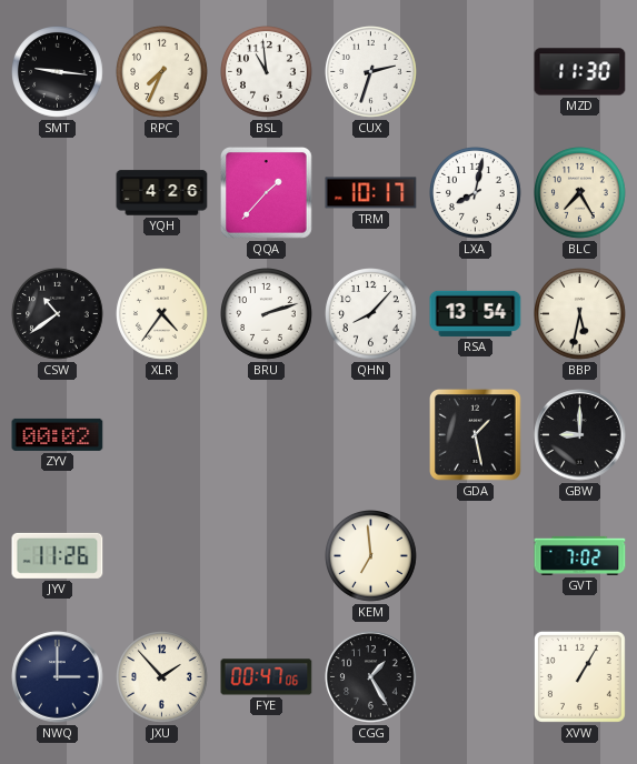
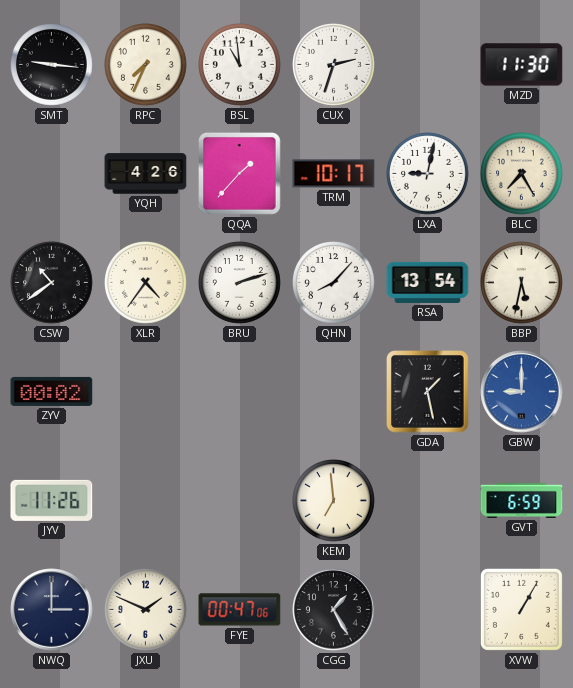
LXA: 8:02 -> 9:02
GBW dial: black -> blue
GVT: 7:02 -> 6:59
JXU: 1:53 -> 1:49
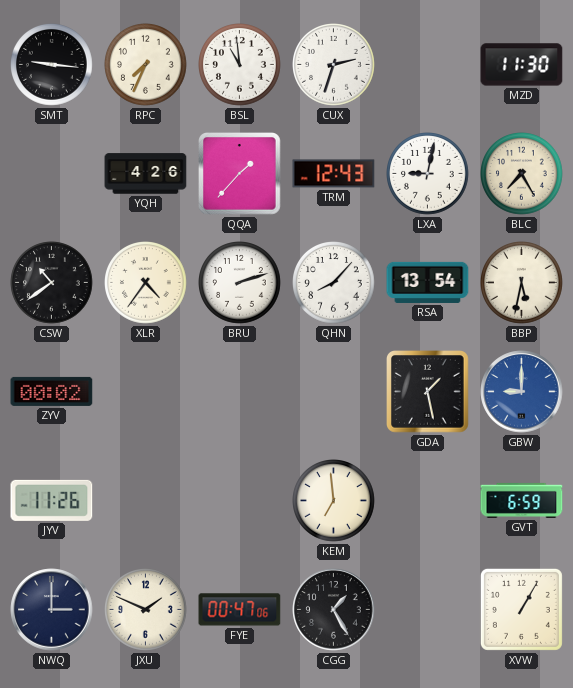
TRM: 10:17 -> 12:43
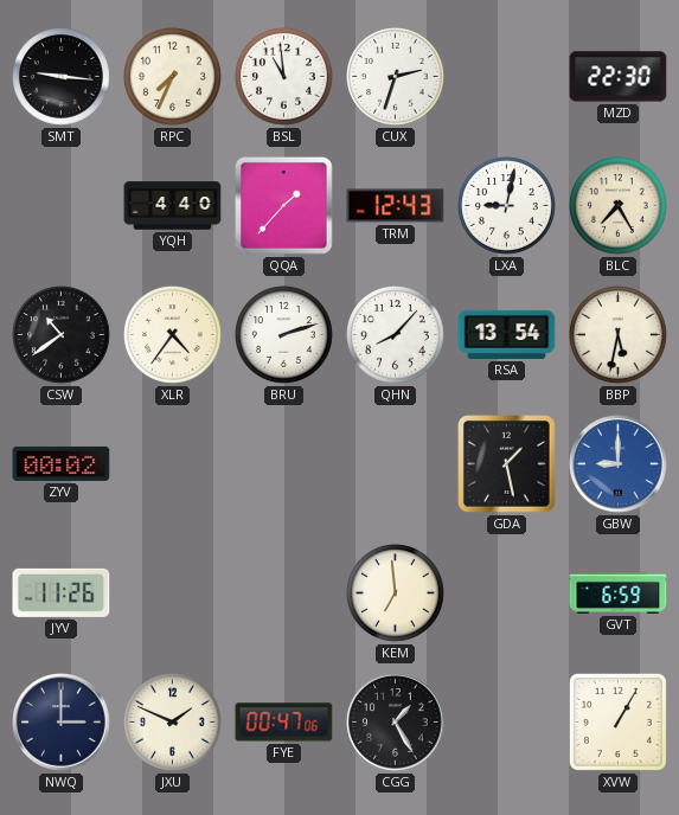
MZD: 11:30 -> 22:30
YQH: 4:26 -> 4:40
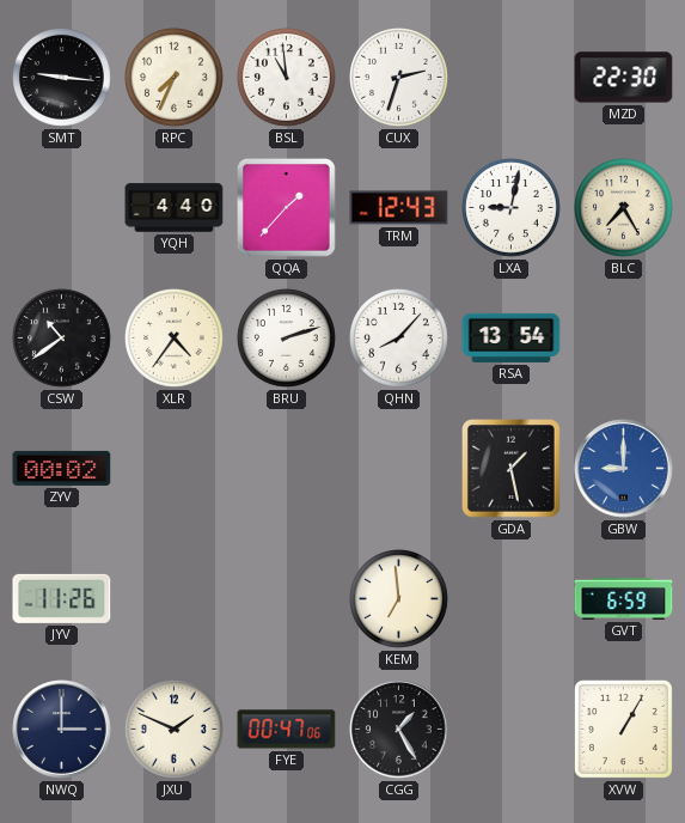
BBP: 5:32 -> none
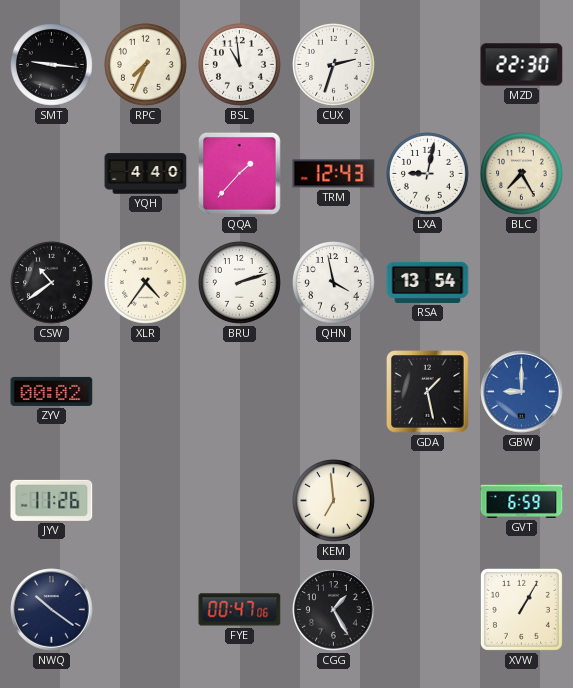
QHN: 8:07 -> 3:58
NWQ: 3:00 -> 10:21
JXU: 1:49 -> none
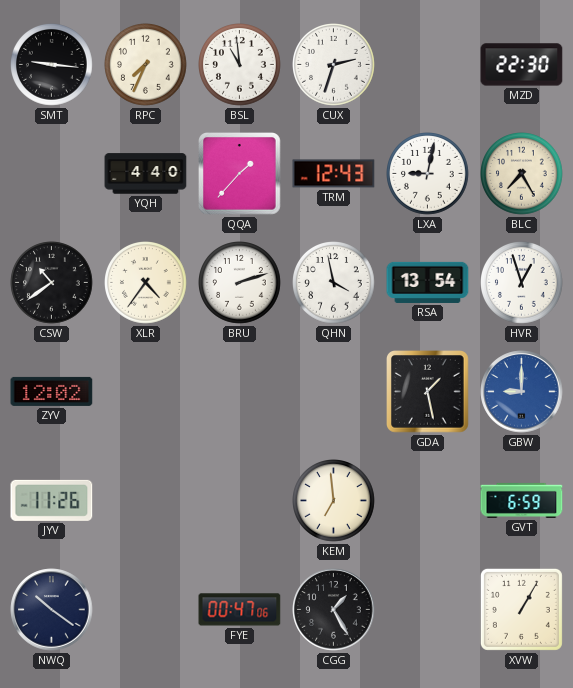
HVR: none -> 12:57
ZYV: 00:02 -> 12:02
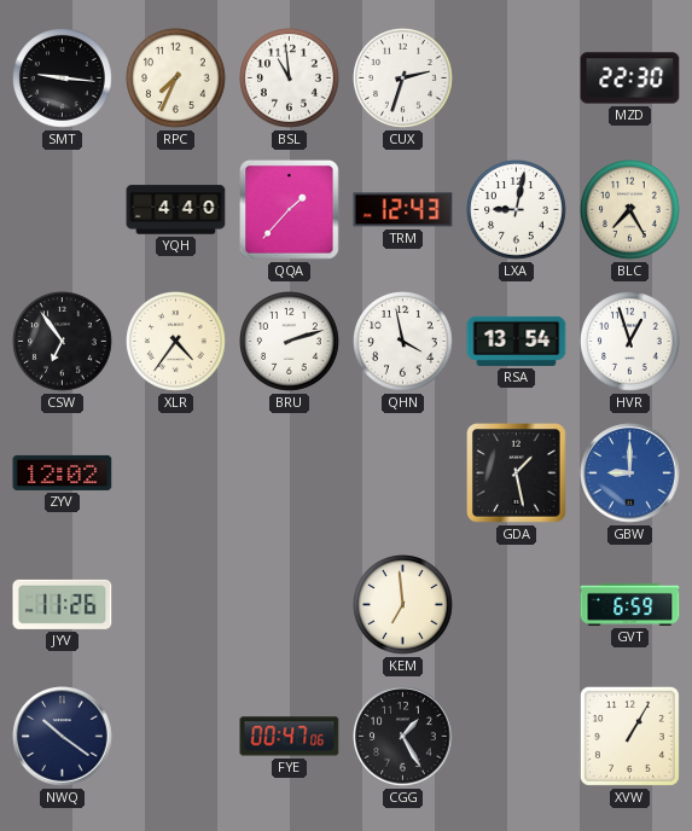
CSW: 10:39 -> 6:54
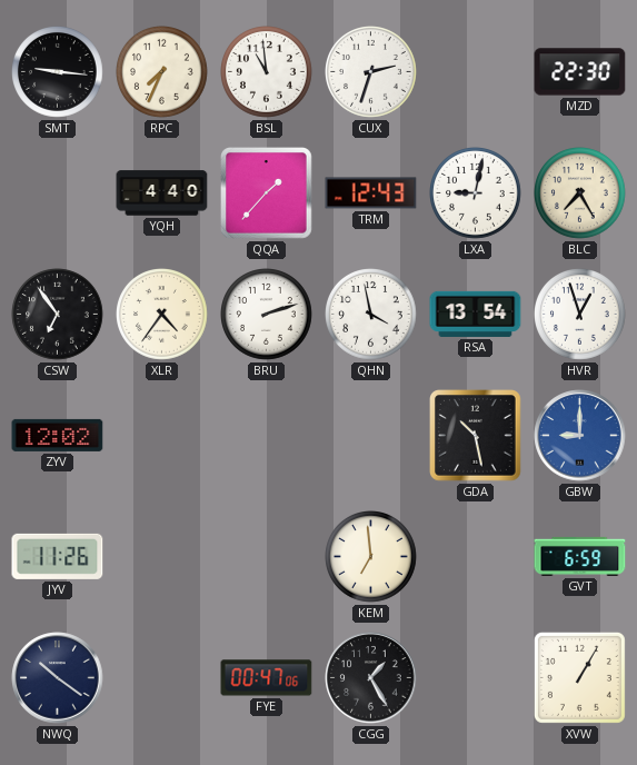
GDA: 1:28 -> 10:28
